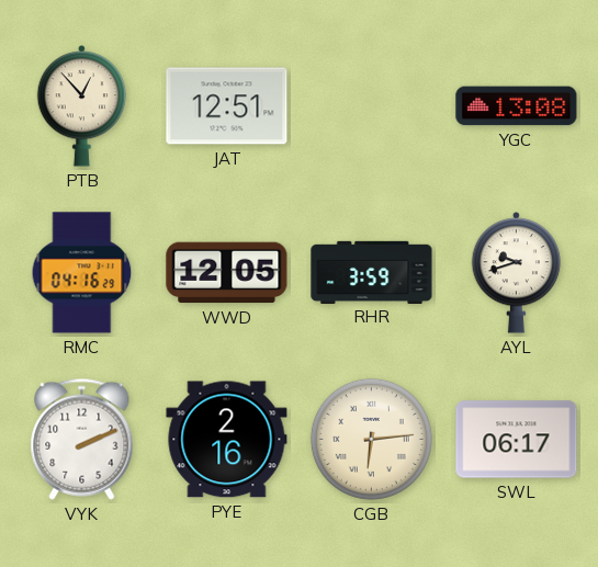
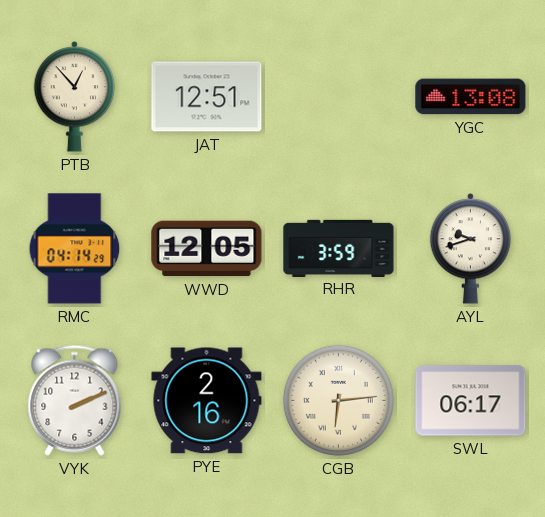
RMC: 04:16 -> 04:14
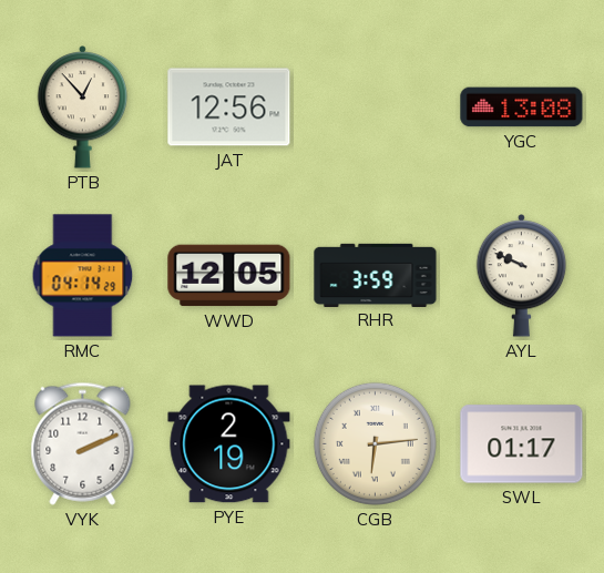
JAT: 12:51 -> 12:56
AYL: 9:42 -> 9:49
PYE: 2:16 -> 2:19
SWL: 06:17 -> 01:17
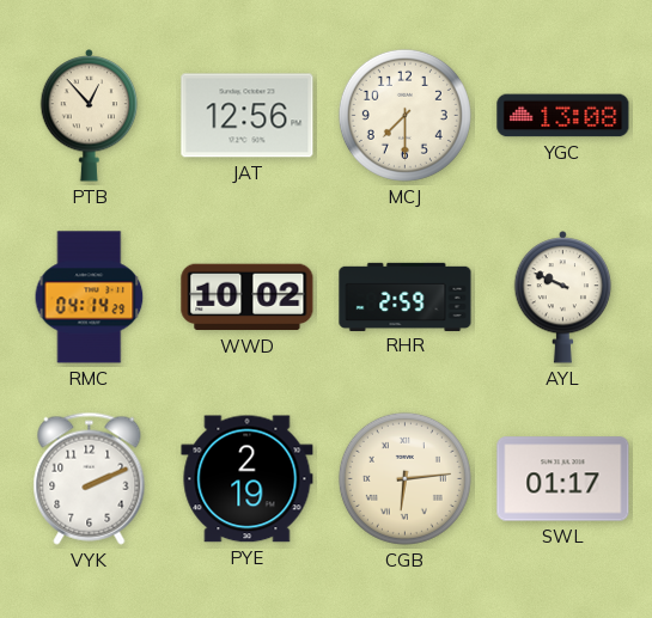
MCJ: none -> 7:30
WWD: 12:05 -> 10:02
RHR: 3:59 -> 2:59
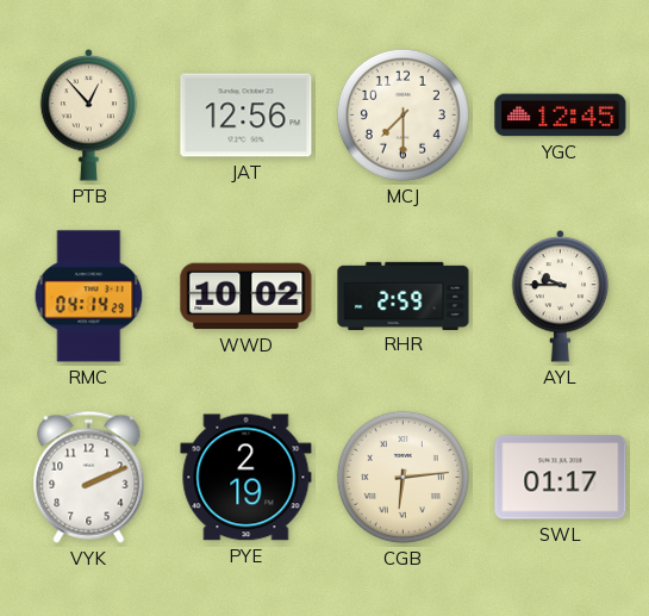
YGC: 13:08 -> 12:45
AYL: 9:49 -> 9:45
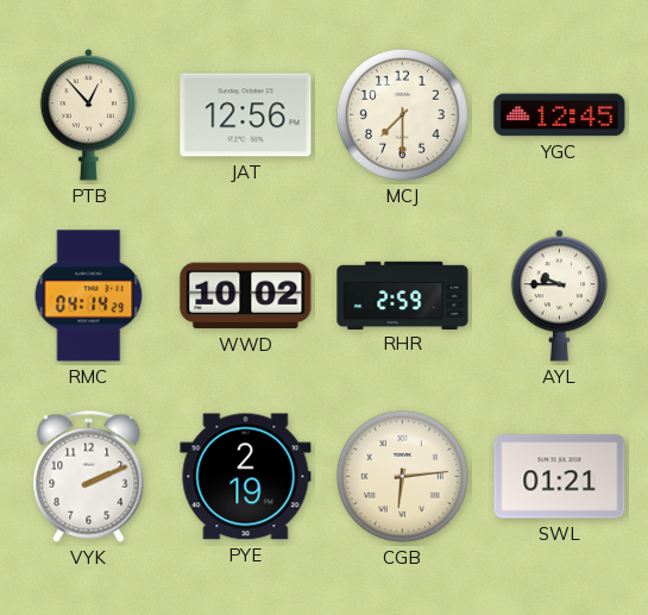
SWL: 01:17 -> 01:21
